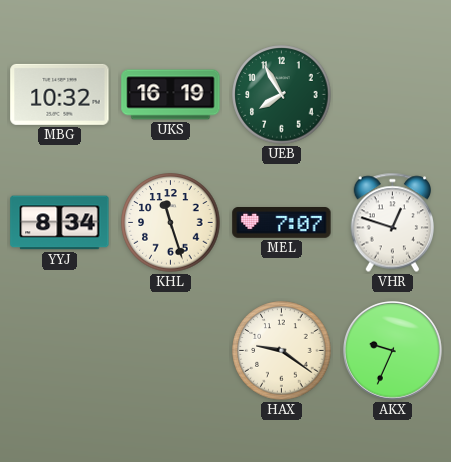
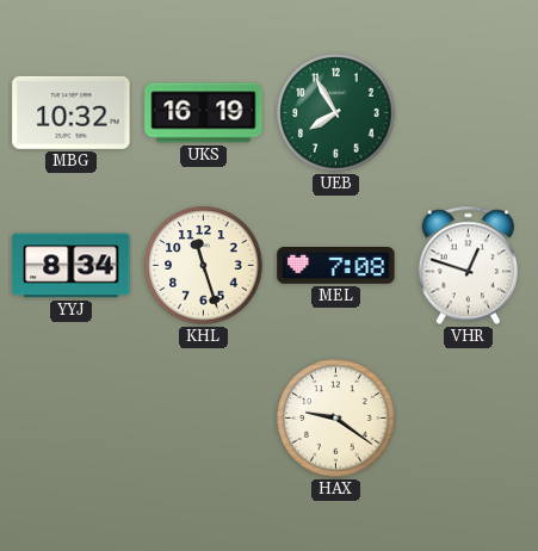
MEL: 7:07 -> 7:08
AKX: 9:34 -> none
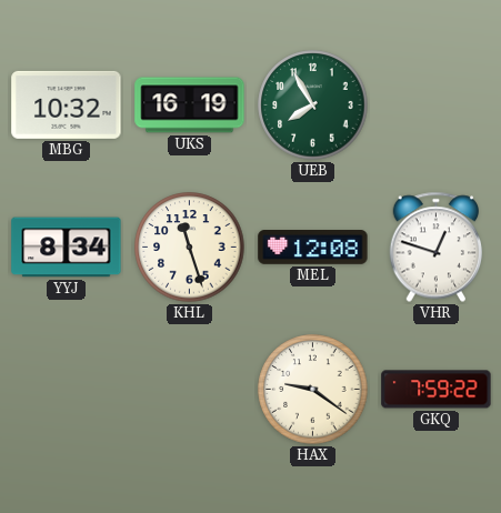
MEL: 7:08 -> 12:08
GKQ: none -> 7:59
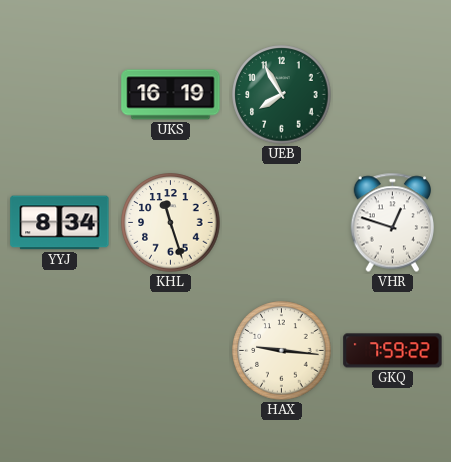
MBG: 10:32 -> none
MEL: 12:08 -> none
HAX: 9:21 -> 9:16
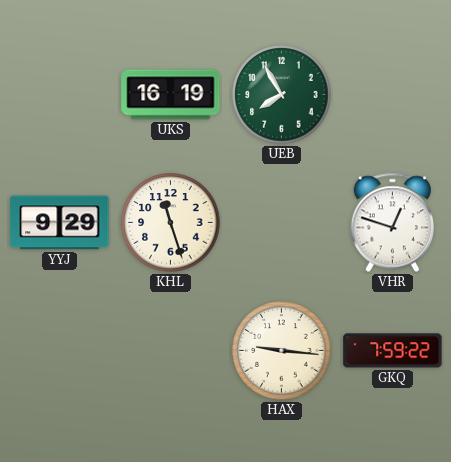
YYJ: 8:34 -> 9:29
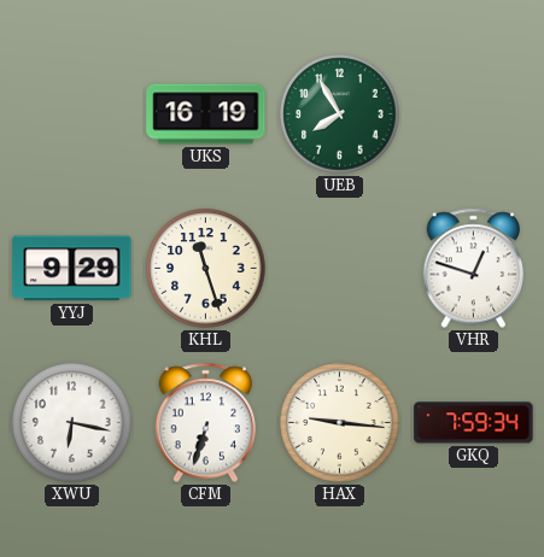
XWU: none -> 6:17
CFM: none -> 6:33
GKQ: 7:59:22 -> 7:59:34
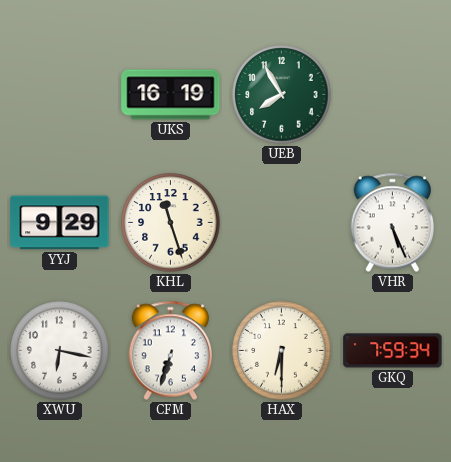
VHR: 12:48 -> 5:26
HAX: 9:16 -> 6:30
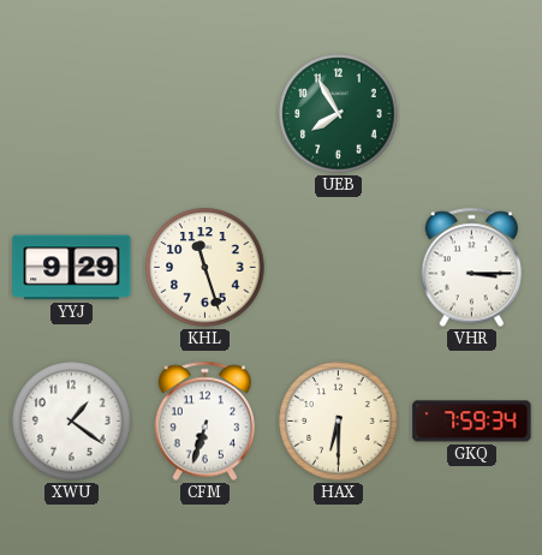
UKS: 16:19 -> none
VHR: 5:26 -> 3:15
XWU: 6:17 -> 1:21
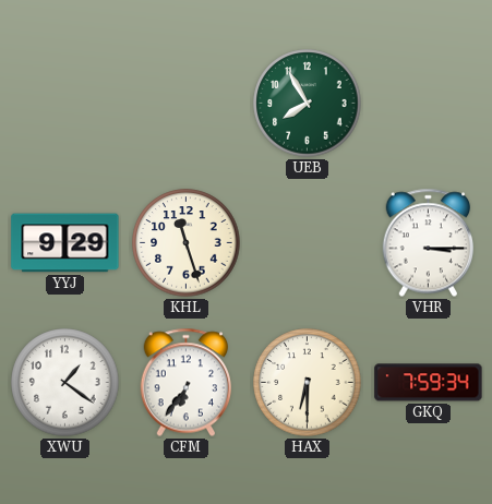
CFM: 6:33 -> 6:36
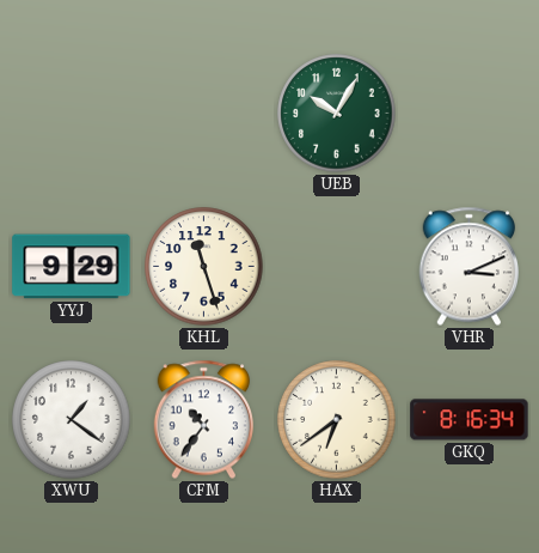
UEB: 7:55 -> 10:05
VHR: 3:15 -> 3:11
CFM: 6:36 -> 10:36
HAX: 6:30 -> 6:39
GKQ: 7:59 -> 8:16
